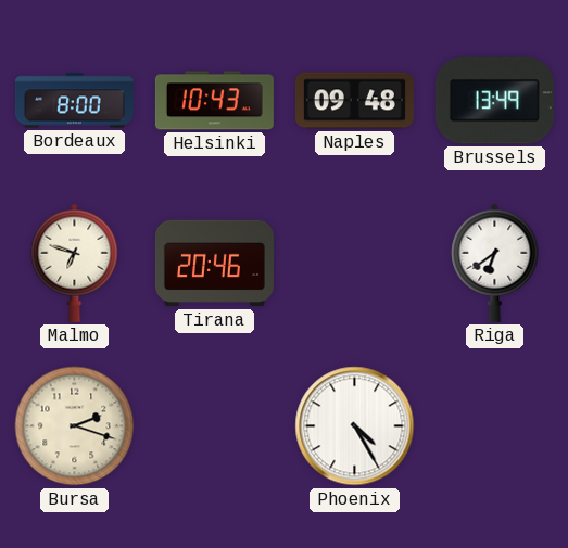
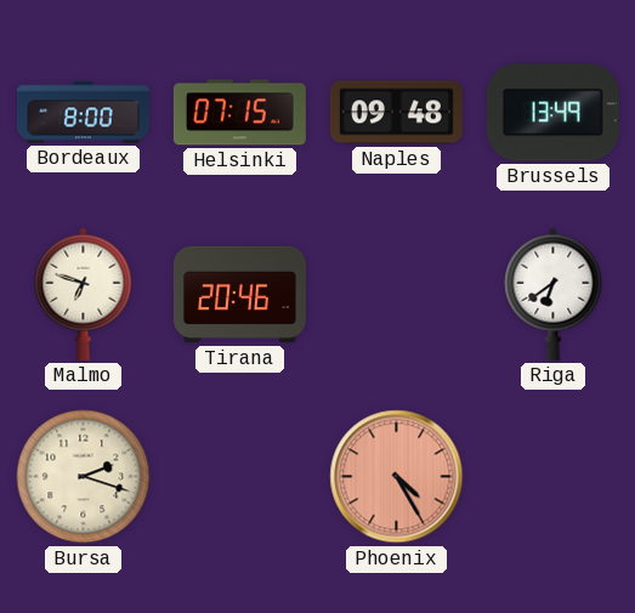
Helsinki: 10:43 -> 07:15
Phoenix dial: white -> salmon
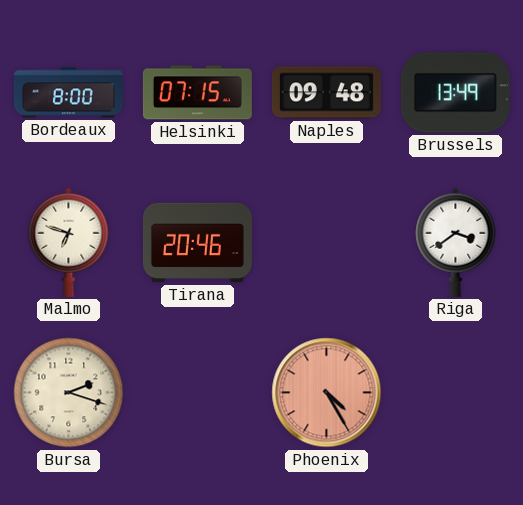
Riga: 6:39 -> 3:39
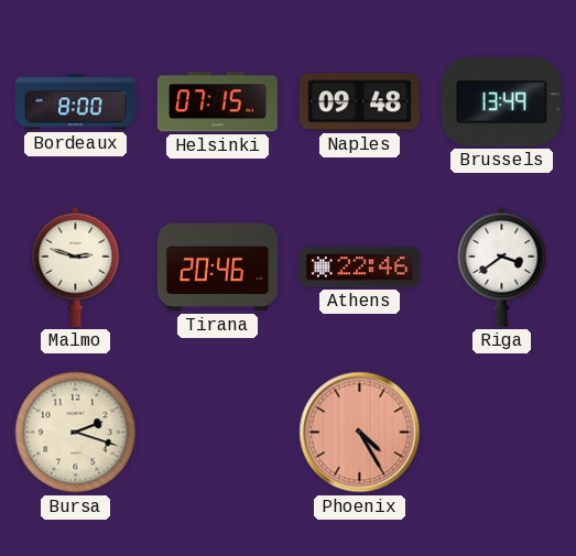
Malmo: 6:48 -> 2:48
Athens: none -> 22:46
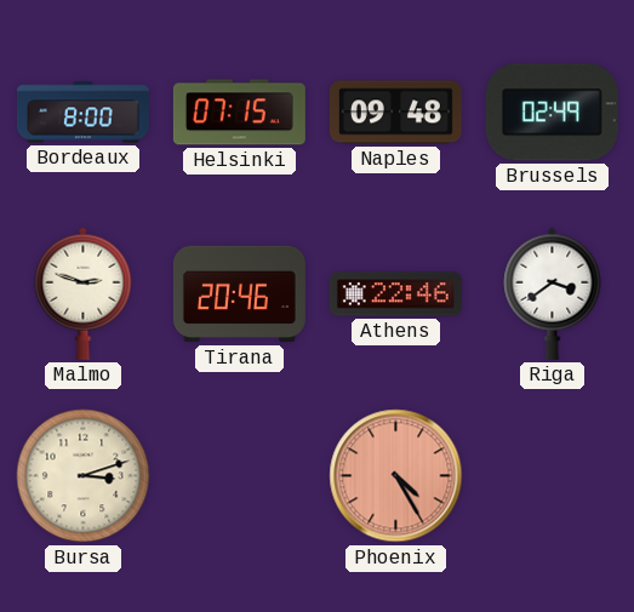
Brussels: 13:49 -> 02:49
Bursa: 2:18 -> 3:12
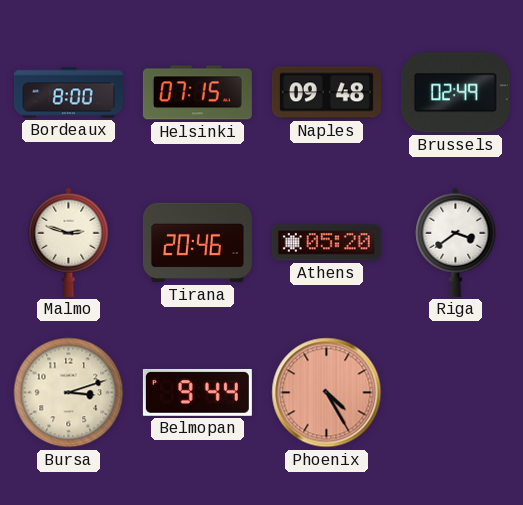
Athens: 22:46 -> 05:20
Belmopan: none -> 9:44
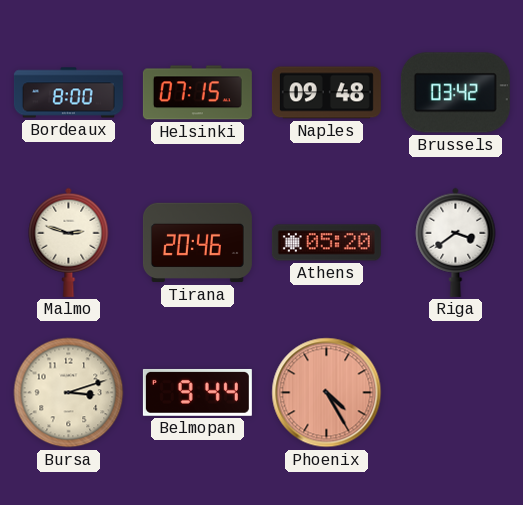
Brussels: 02:49 -> 03:42
